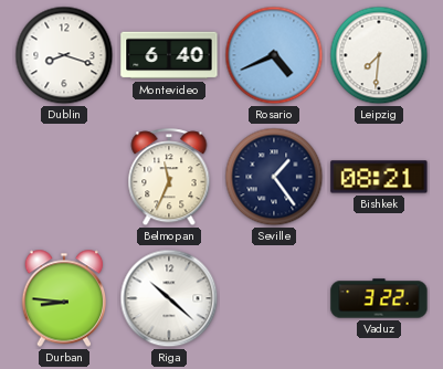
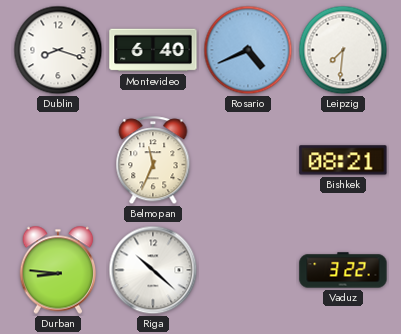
Seville: 1:24 -> none
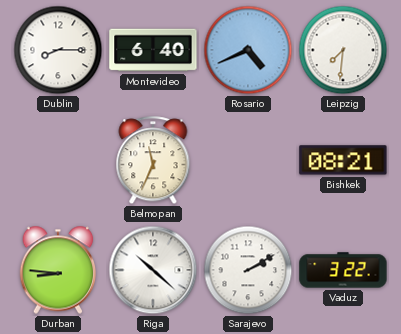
Dublin: 8:18 -> 8:15
Sarajevo: none -> 2:10
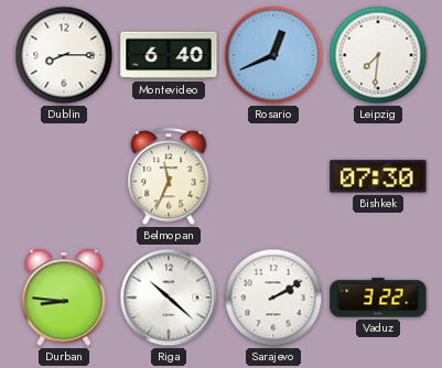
Rosario: 4:41 -> 12:41
Bishkek: 08:21 -> 07:30
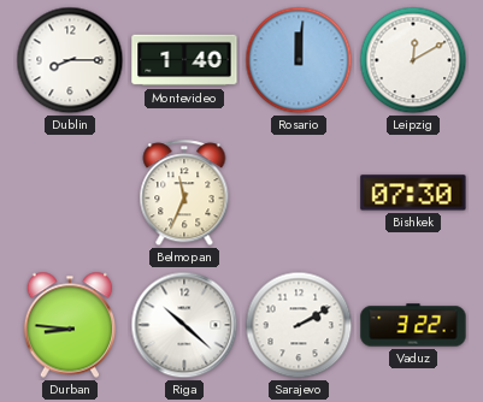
Montevideo: 6:40 -> 1:40
Rosario: 12:41 -> 12:01
Leipzig: 7:31 -> 12:10
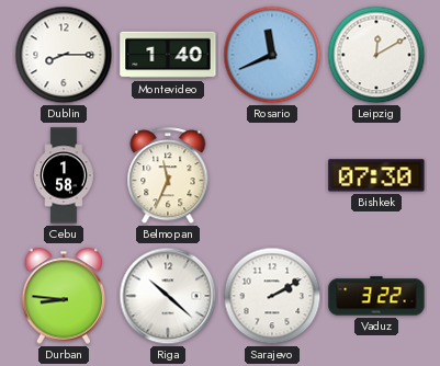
Rosario: 12:01 -> 11:41
Cebu: none -> 1:58
